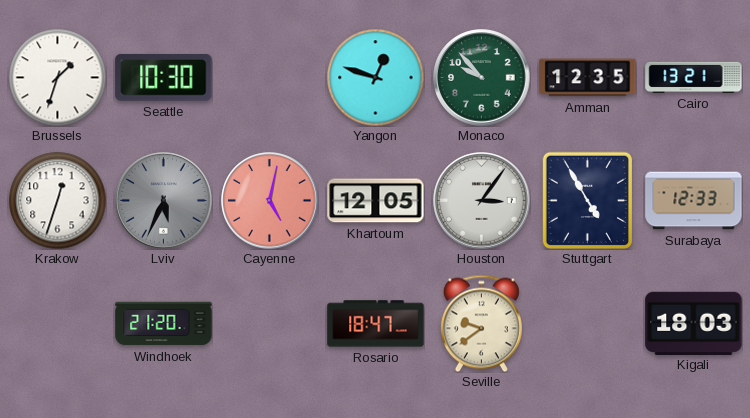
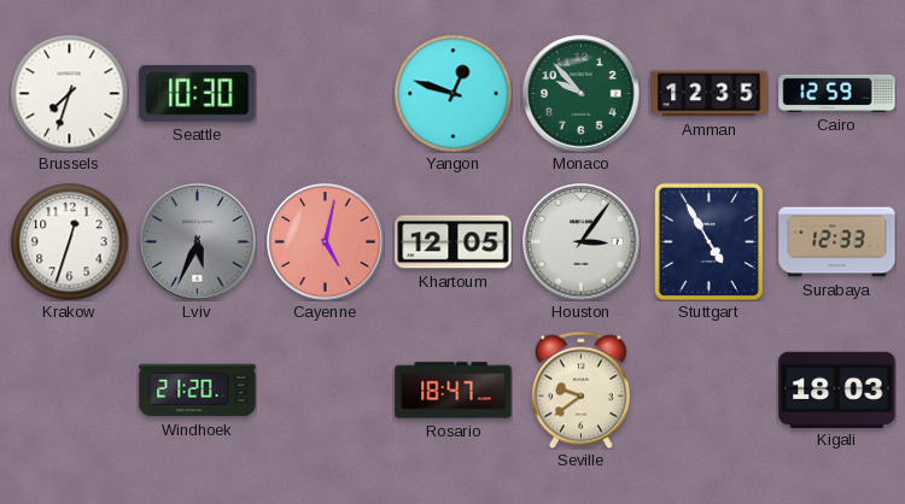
Brussels: 1:33 -> 7:33
Cairo: 13:21 -> 12:59
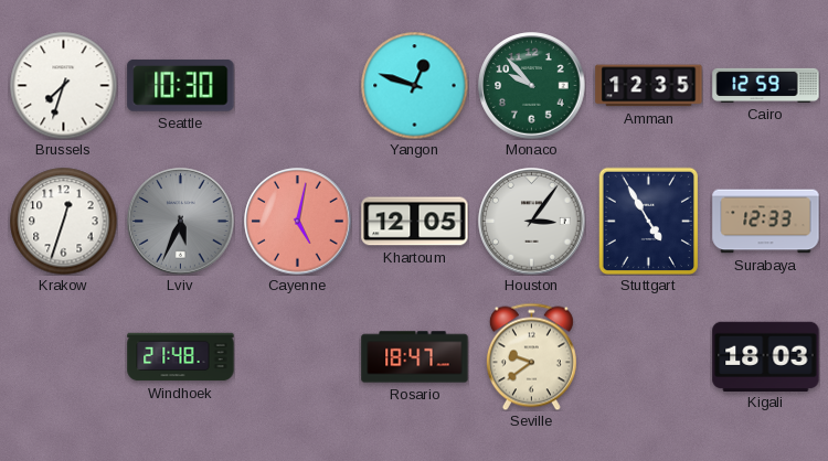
Windhoek: 21:20 -> 21:48
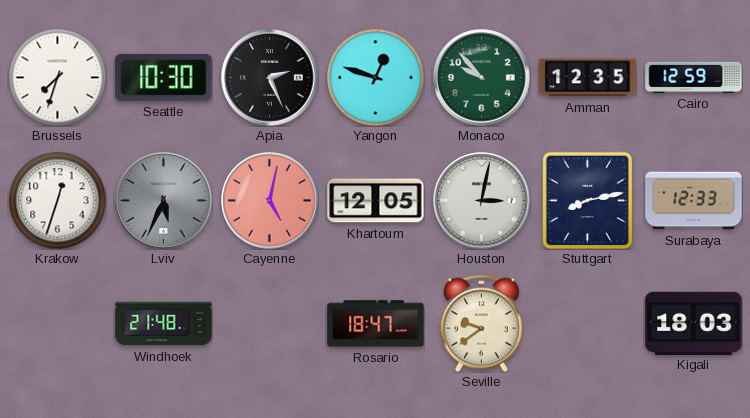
Apia: none -> 2:26
Houston: 3:06 -> 3:02
Stuttgart: 4:55 -> 8:13
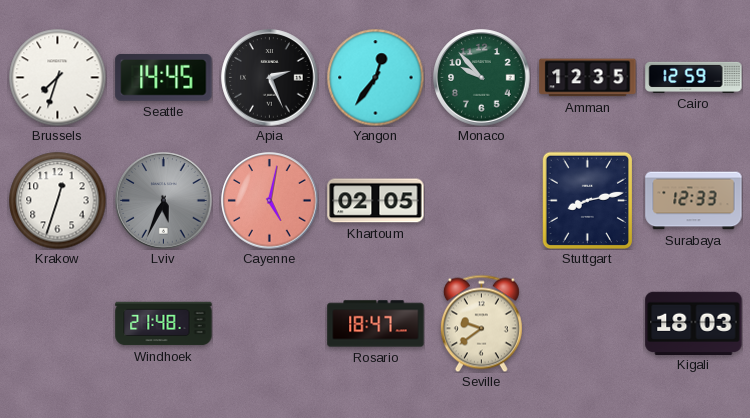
Seattle: 10:30 -> 14:45
Yangon: 12:48 -> 12:36
Khartoum: 12:05 -> 02:05
Houston: 3:02 -> none
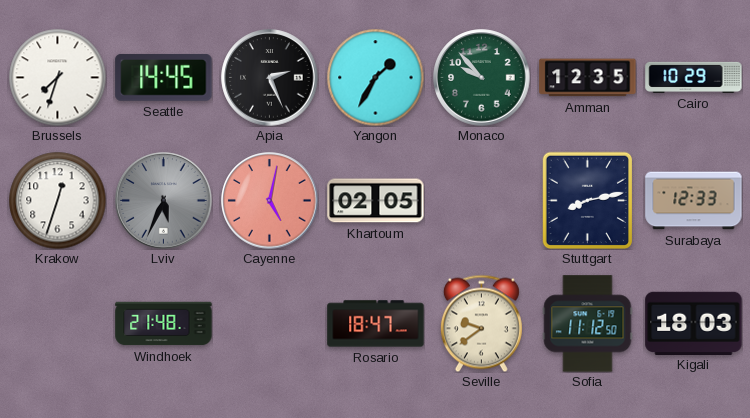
Yangon: 12:36 -> 1:35
Cairo: 12:59 -> 10:29
Sofia: none -> 11:12
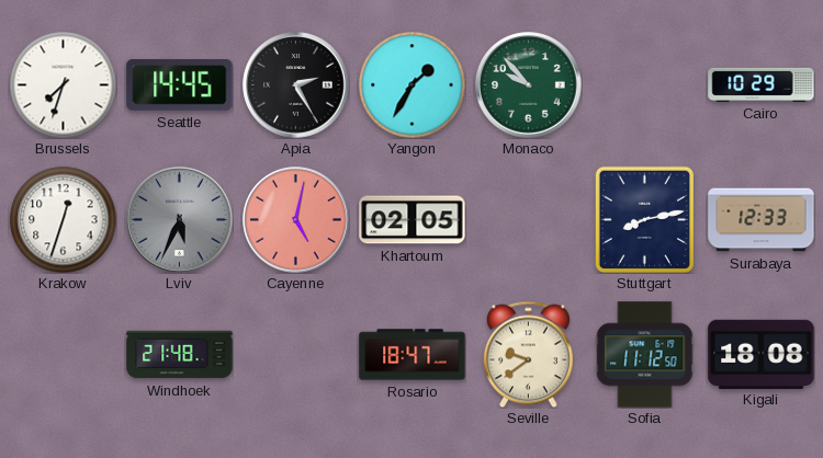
Apia: 2:26 -> 2:25
Amman: 12:35 -> none
Kigali: 18:03 -> 18:08
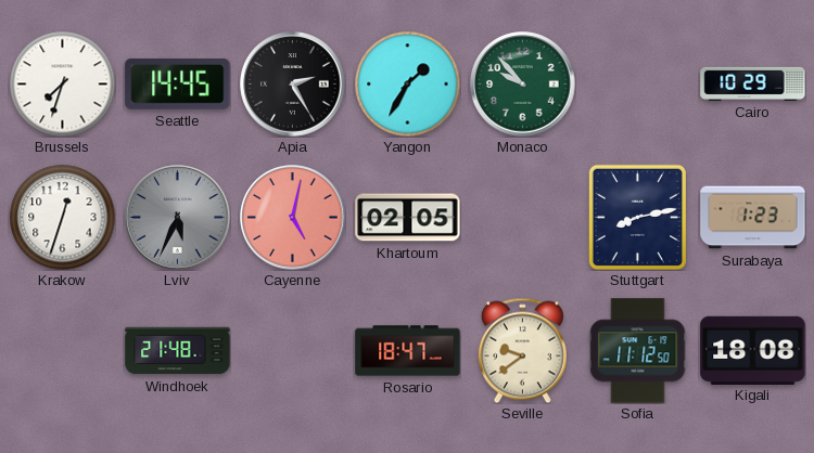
Surabaya: 12:33 -> 1:23
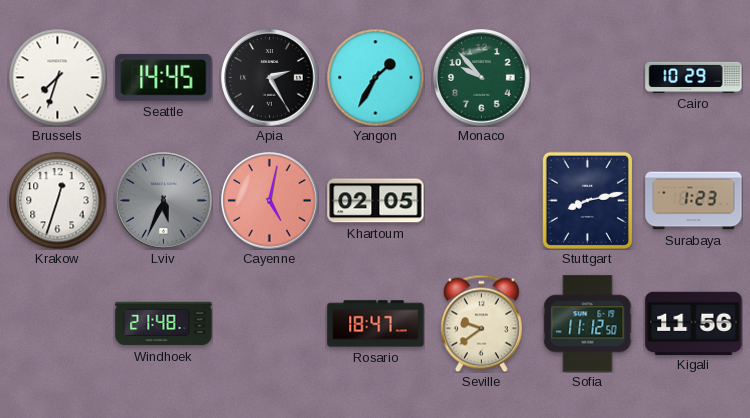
Kigali: 18:08 -> 11:56
